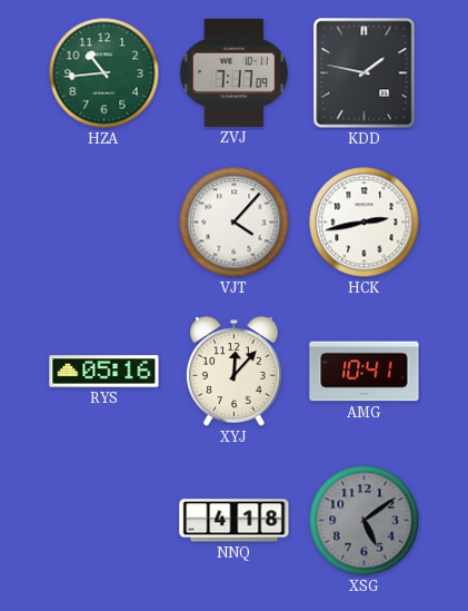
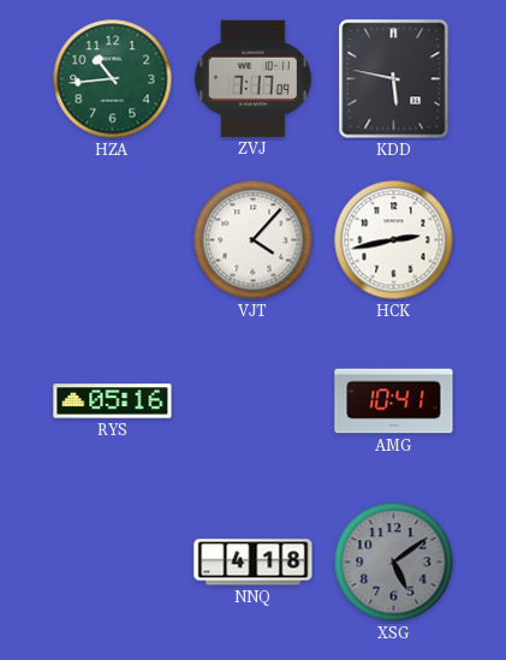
KDD: 1:47 -> 5:47
XYJ: 12:07 -> none
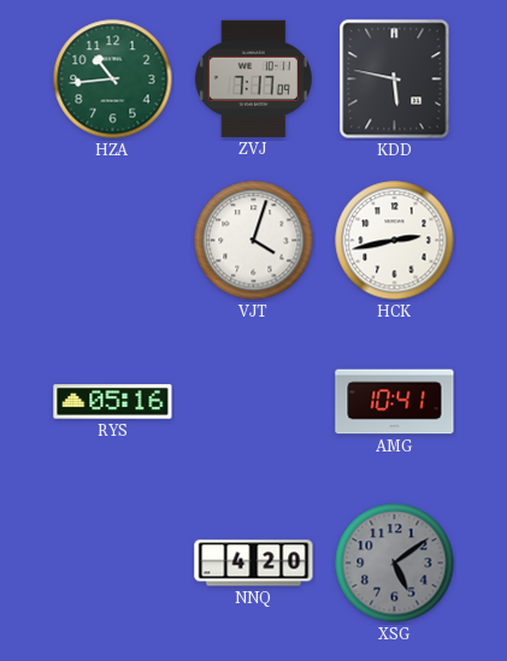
VJT: 4:07 -> 4:03
NNQ: 4:18 -> 4:20
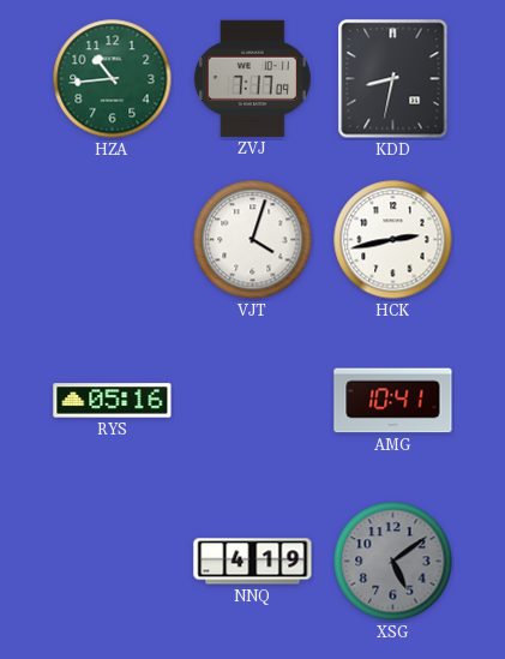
KDD: 5:47 -> 8:32
NNQ: 4:20 -> 4:19
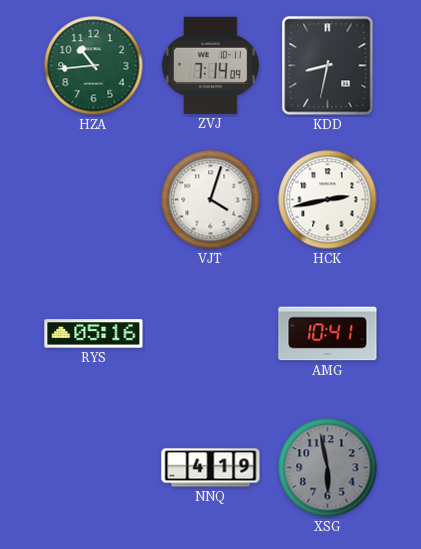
ZVJ: 7:17 -> 7:14
XSG: 5:09 -> 5:58
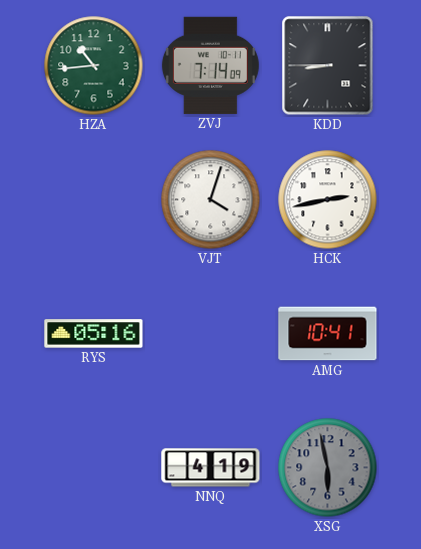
KDD: 8:32 -> 8:45
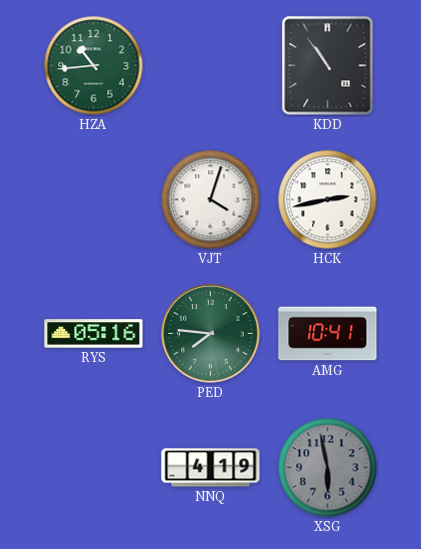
ZVJ: 7:14 -> none
KDD: 8:45 -> 10:54
PED: none -> 7:46
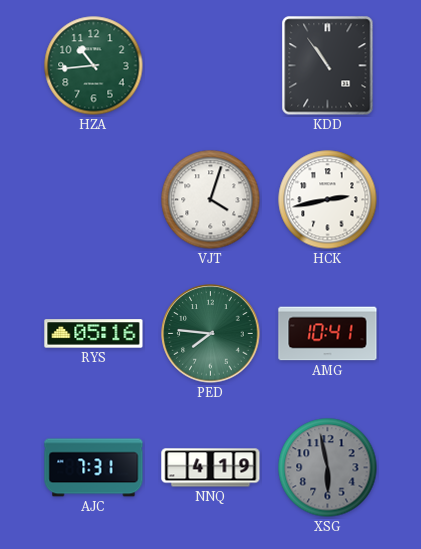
AJC: none -> 7:31
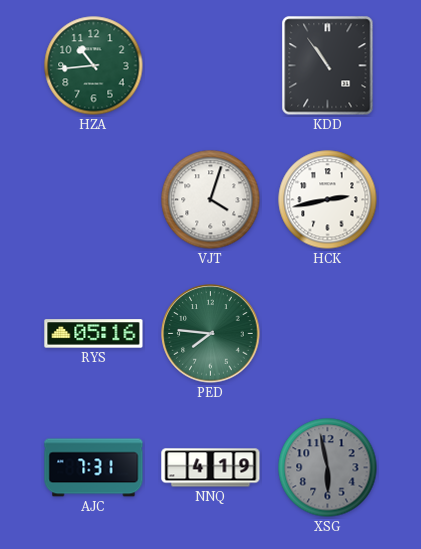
AMG: 10:41 -> none
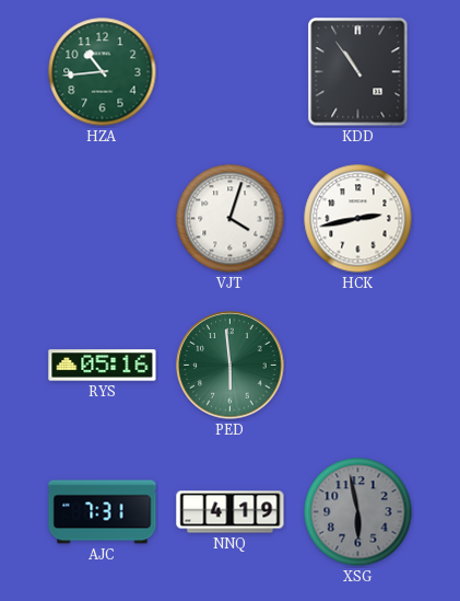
PED: 7:46 -> 5:59
